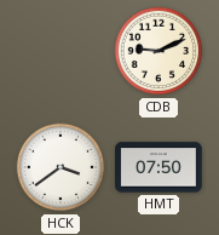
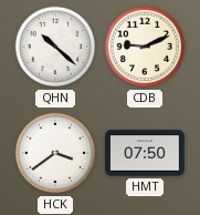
QHN: none -> 10:22
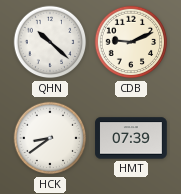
HCK: 3:39 -> 8:39
HMT: 07:50 -> 07:39
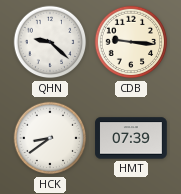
QHN: 10:22 -> 9:22
CDB: 9:11 -> 9:16
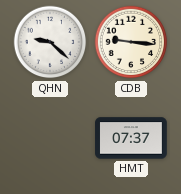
HCK: 8:39 -> none
HMT: 07:39 -> 07:37
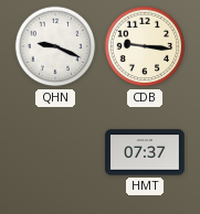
QHN: 9:22 -> 9:19
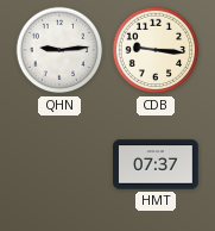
QHN: 9:19 -> 9:14
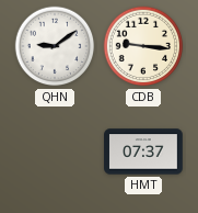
QHN: 9:14 -> 9:09
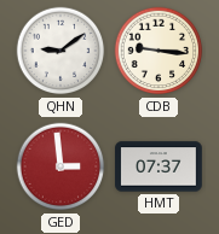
GED: none -> 2:59
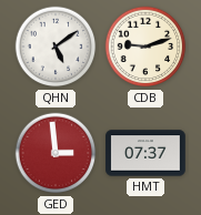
QHN: 9:09 -> 5:09
CDB: 9:16 -> 9:12
